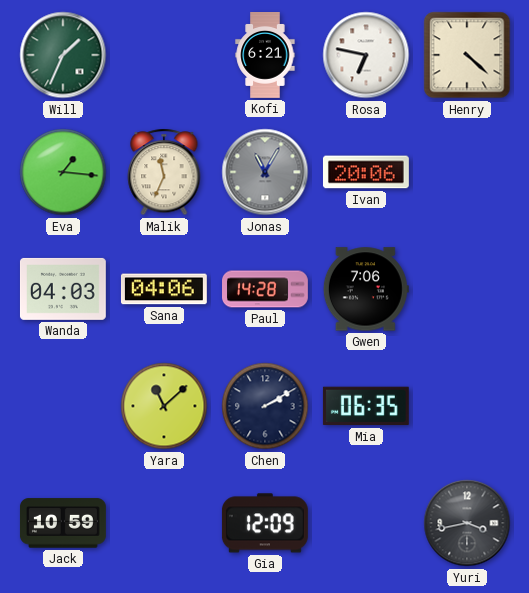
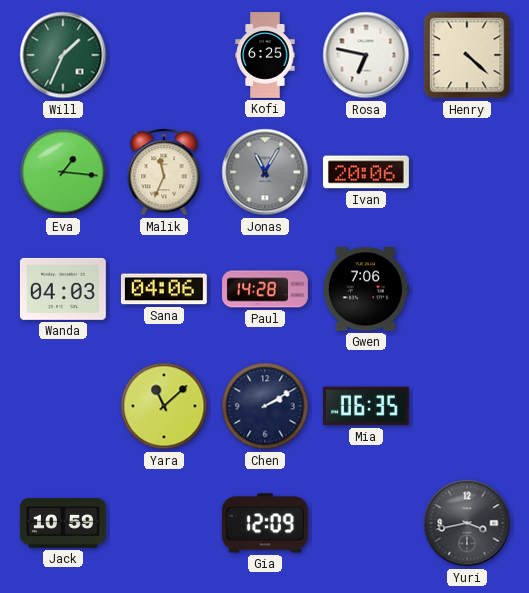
Kofi: 6:21 -> 6:25
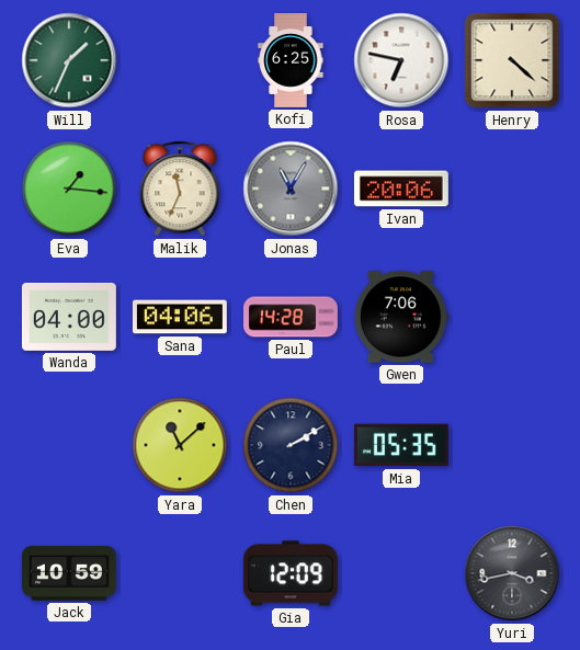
Wanda: 04:03 -> 04:00
Mia: 06:35 -> 05:35
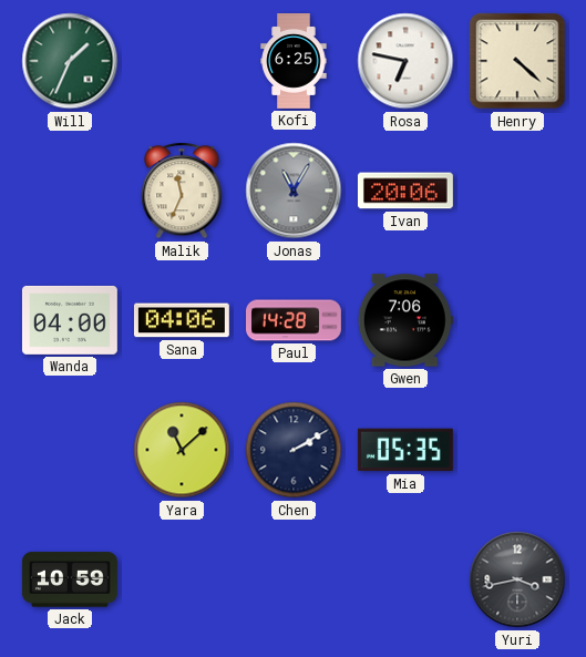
Eva: 1:16 -> none
Gia: 12:09 -> none
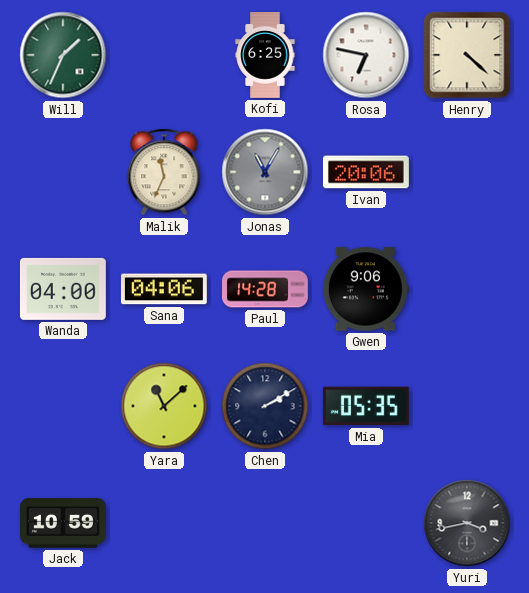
Gwen: 7:06 -> 9:06
